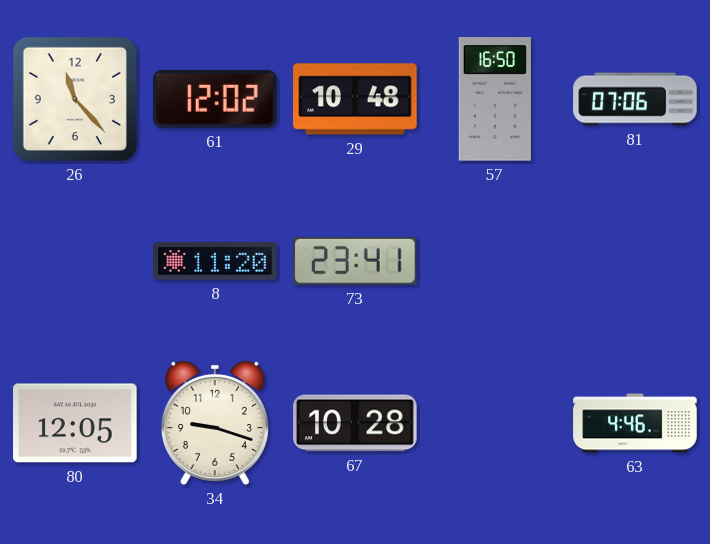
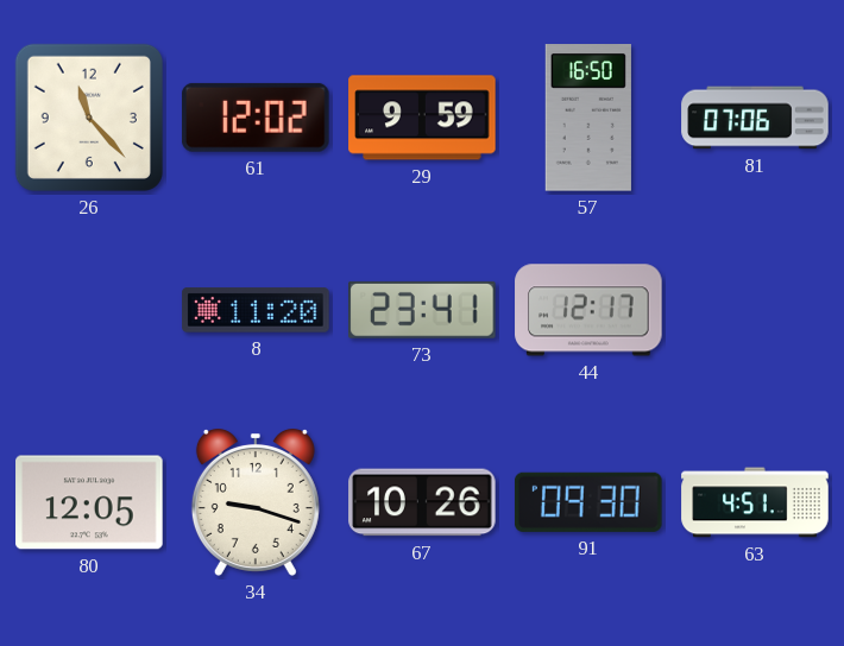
29: 10:48 -> 9:59
44: none -> 12:17
67: 10:28 -> 10:26
91: none -> 09:30
63: 4:46 -> 4:51
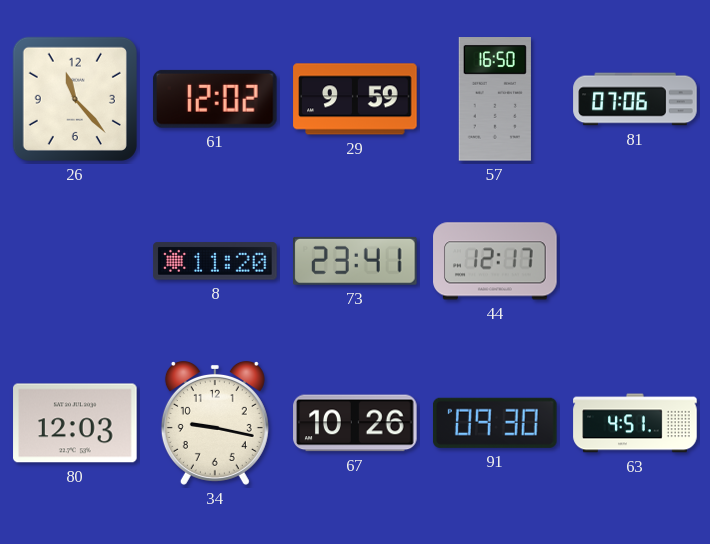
80: 12:05 -> 12:03
34: 9:18 -> 9:17
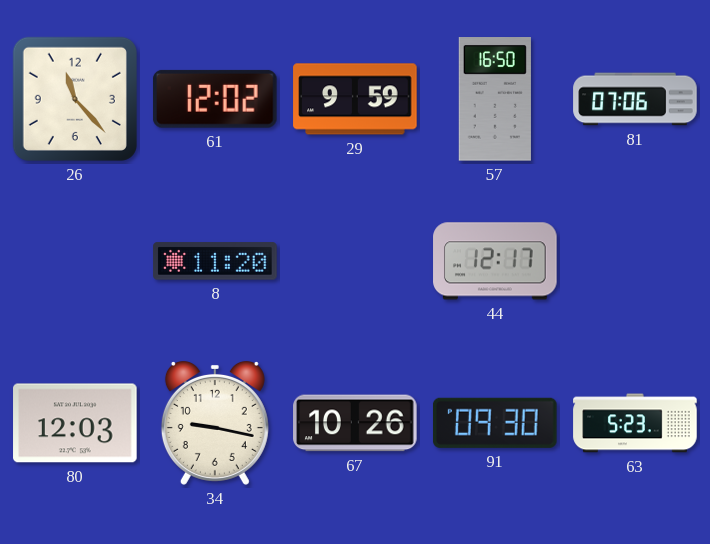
73: 23:41 -> none
63: 4:51 -> 5:23
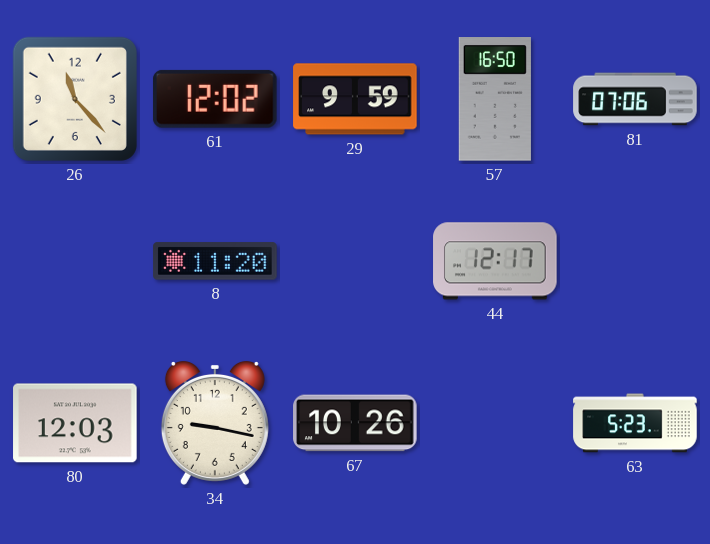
91: 09:30 -> none
